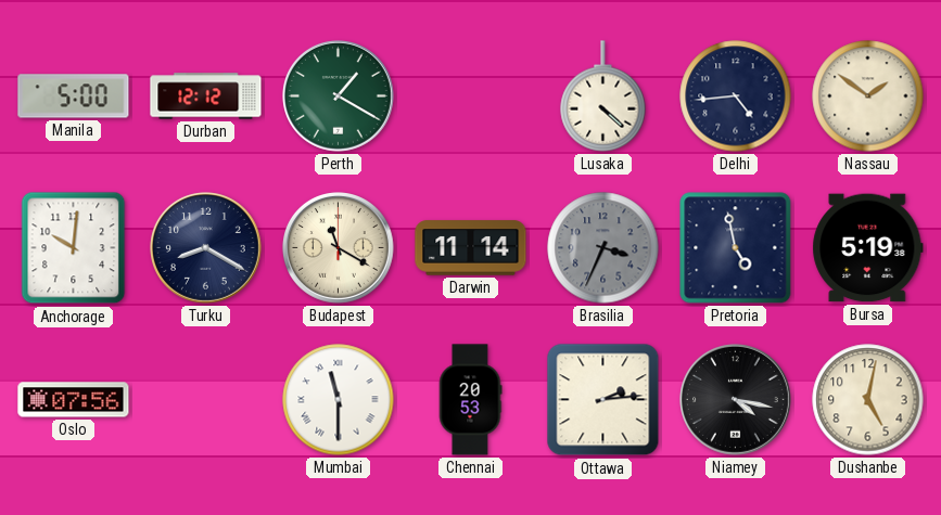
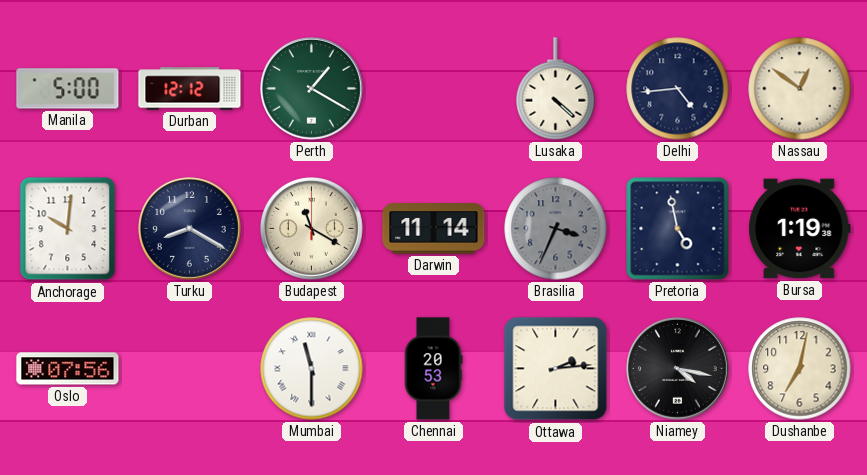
Nassau: 1:51 -> 12:51
Bursa: 5:19 -> 1:19
Dushanbe: 5:02 -> 7:02
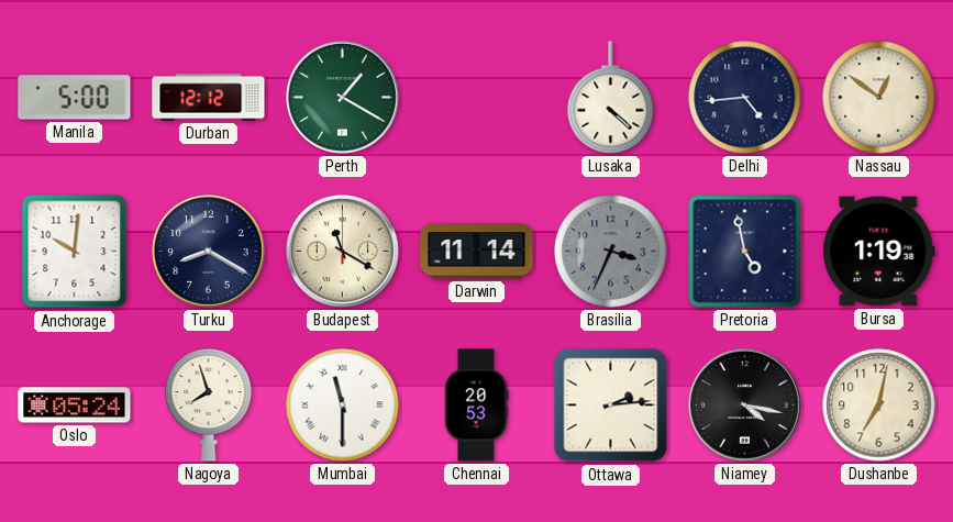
Oslo: 07:56 -> 05:24
Nagoya: none -> 7:57
